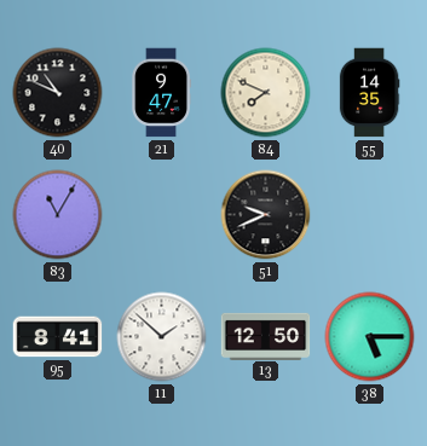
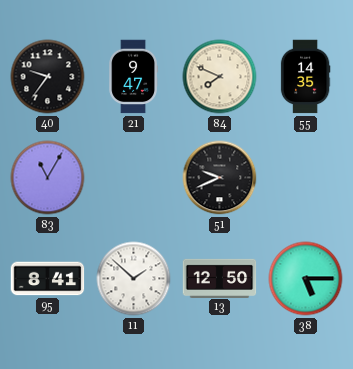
40: 10:49 -> 9:36
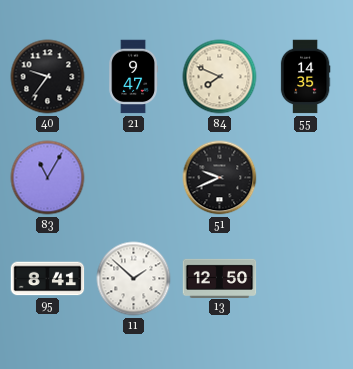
38: 5:15 -> none
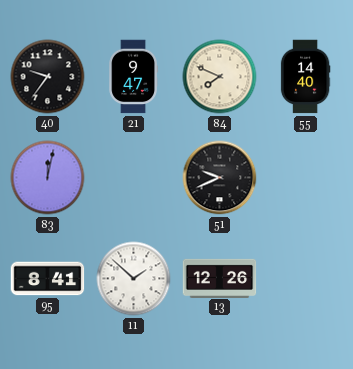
55: 14:35 -> 14:40
83: 11:05 -> 12:02
13: 12:50 -> 12:26
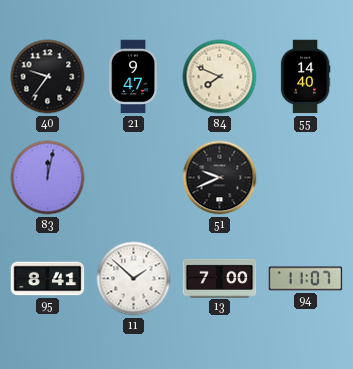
13: 12:26 -> 7:00
94: none -> 11:07
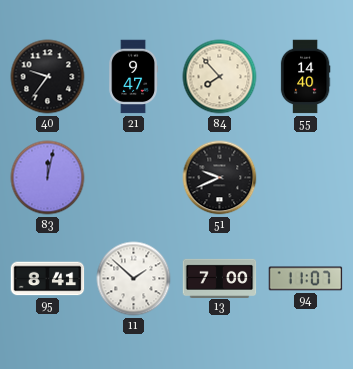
84: 7:49 -> 7:53
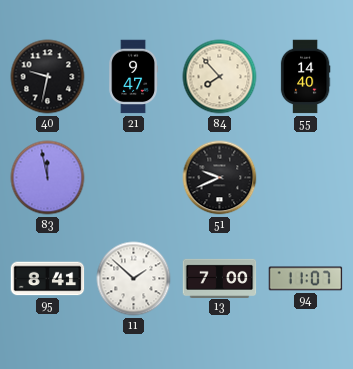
40: 9:36 -> 9:32
83: 12:02 -> 11:58
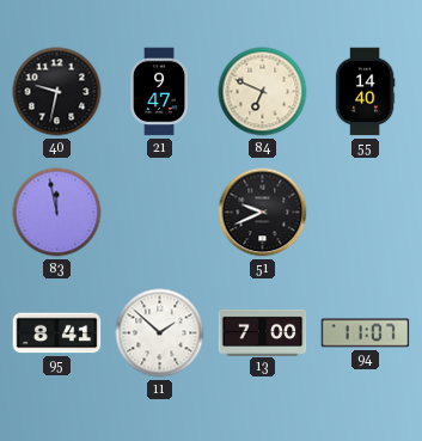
84: 7:53 -> 6:49
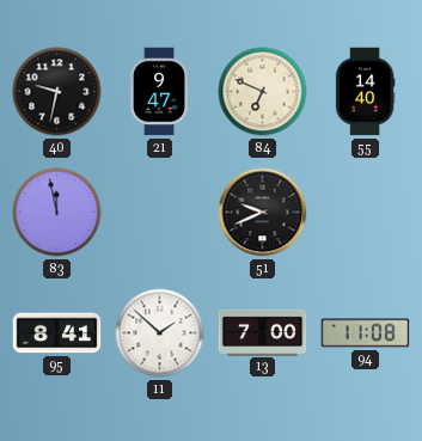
94: 11:07 -> 11:08
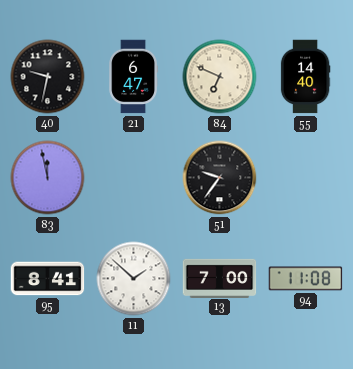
21: 9:47 -> 6:47
51: 9:41 -> 9:36
